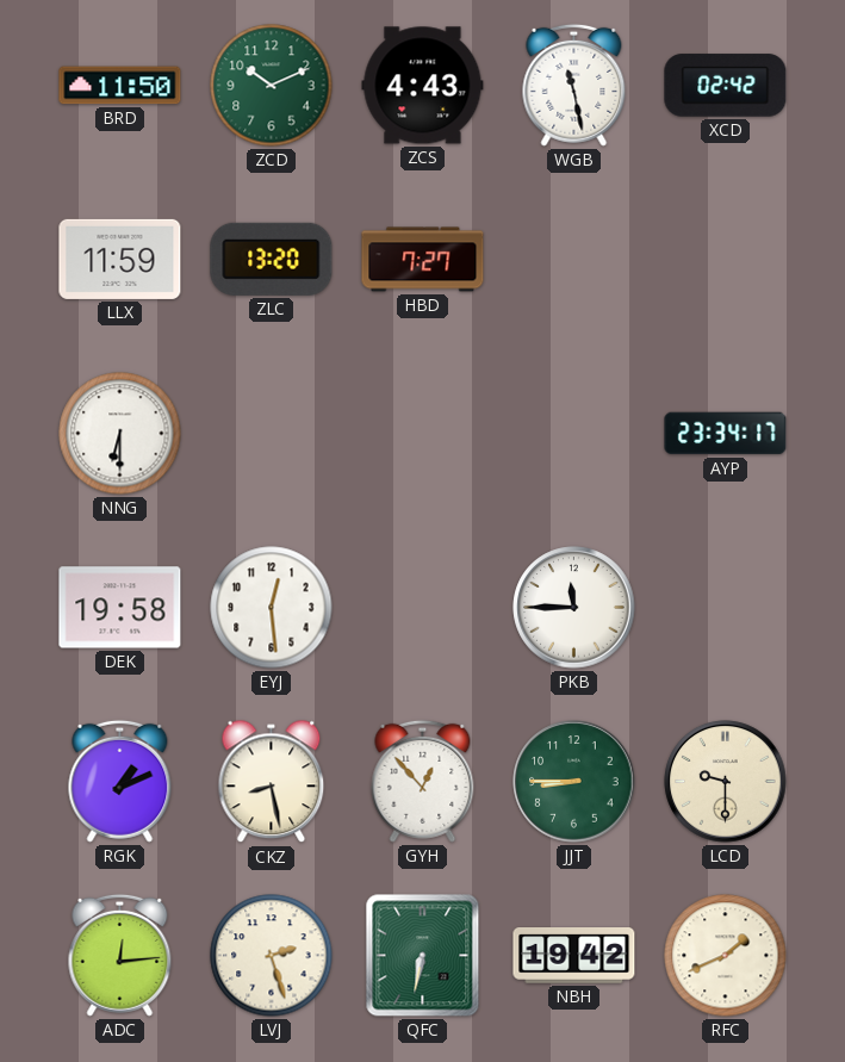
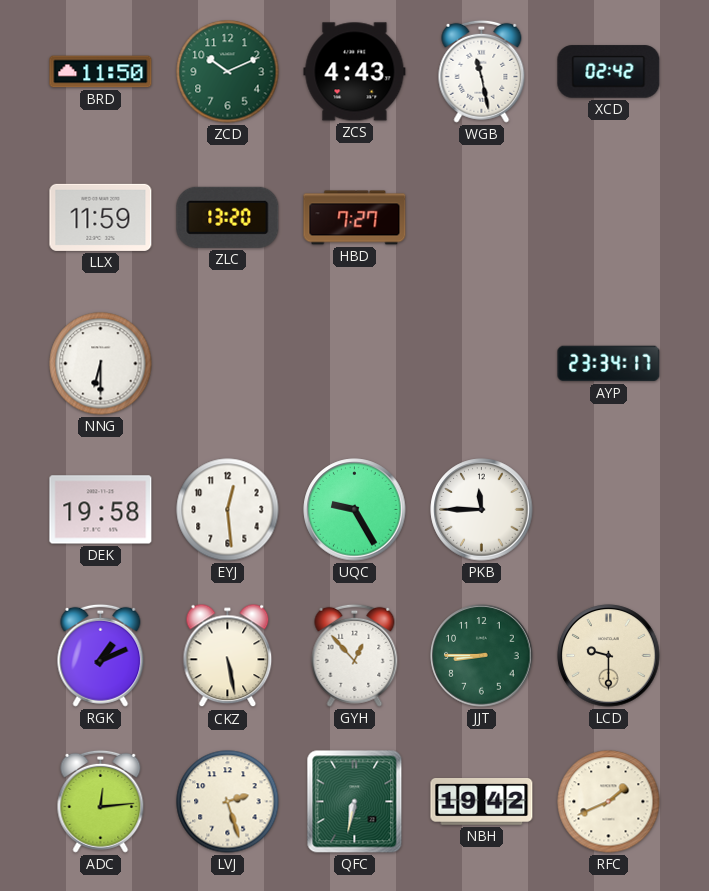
UQC: none -> 9:25
CKZ: 8:28 -> 5:28
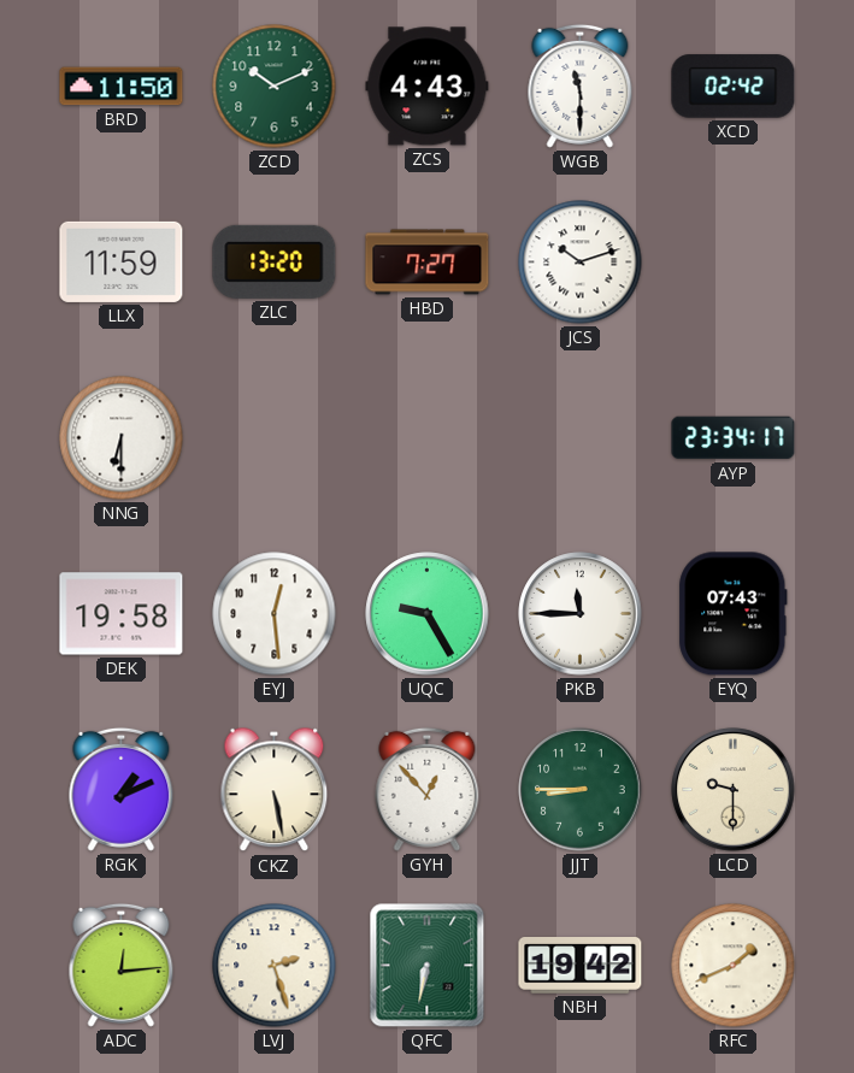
WGB: 11:28 -> 11:30
JCS: none -> 10:12
EYQ: none -> 07:43
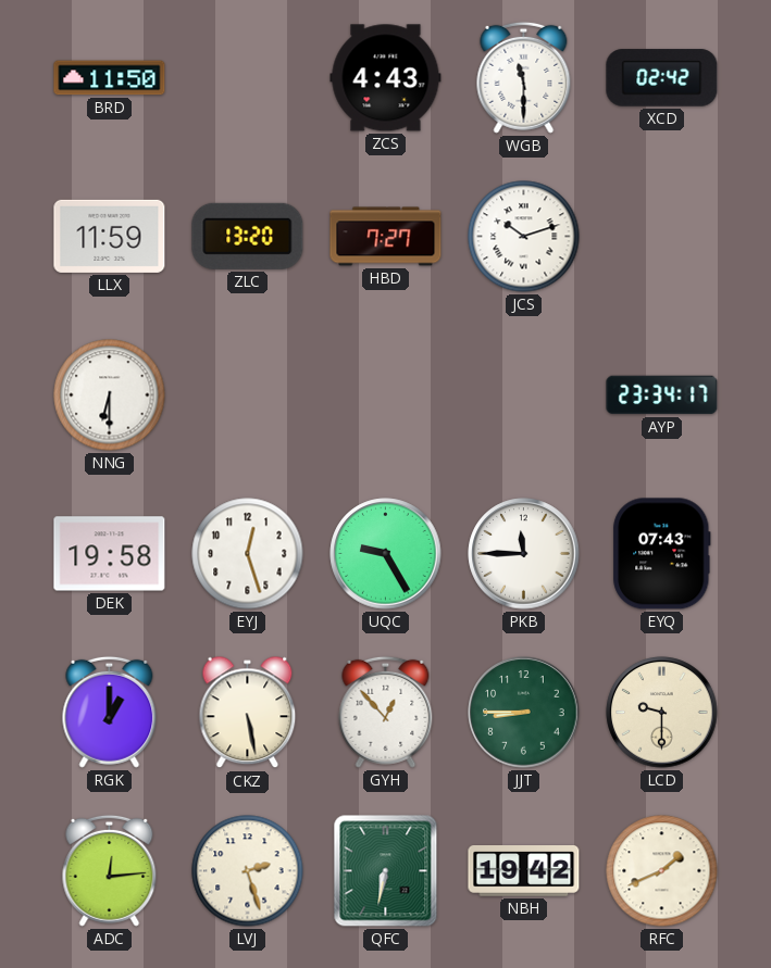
ZCD: 10:11 -> none
EYJ: 12:29 -> 12:27
RGK: 1:11 -> 1:00
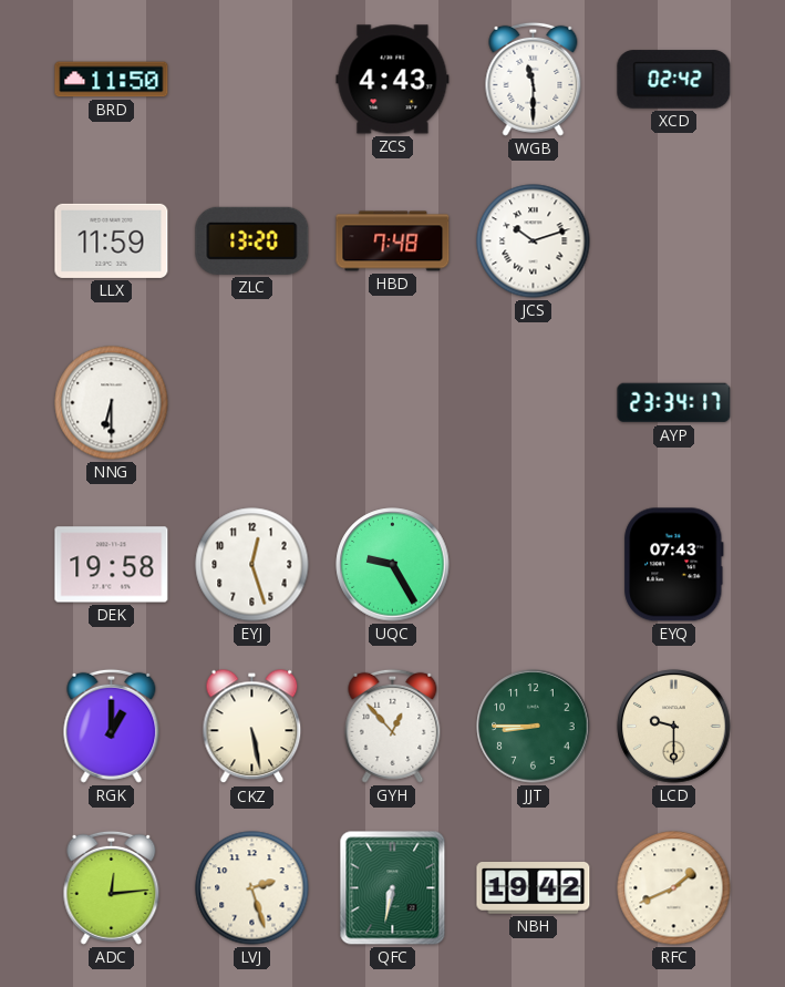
HBD: 7:27 -> 7:48
PKB: 11:45 -> none
